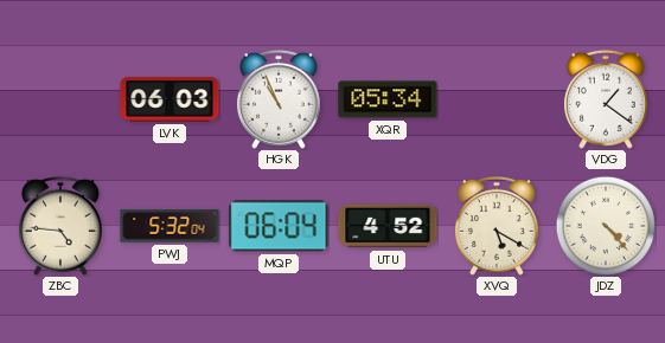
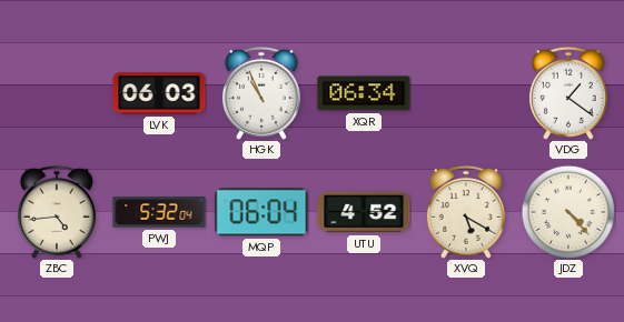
XQR: 05:34 -> 06:34
ZBC: 4:46 -> 4:44
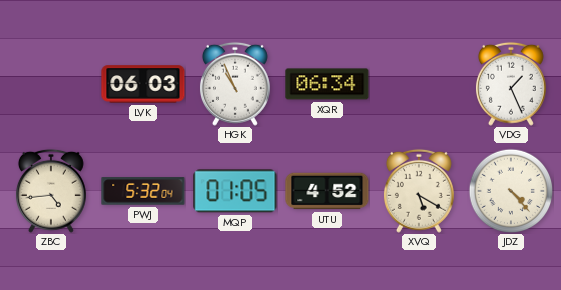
VDG: 1:21 -> 1:26
MQP: 06:04 -> 01:05
